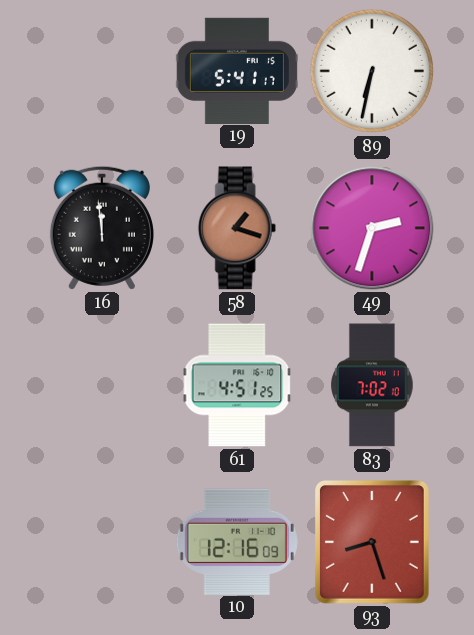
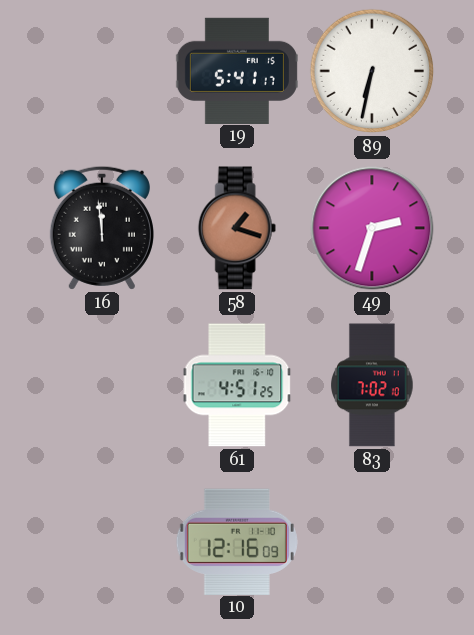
93: 8:27 -> none
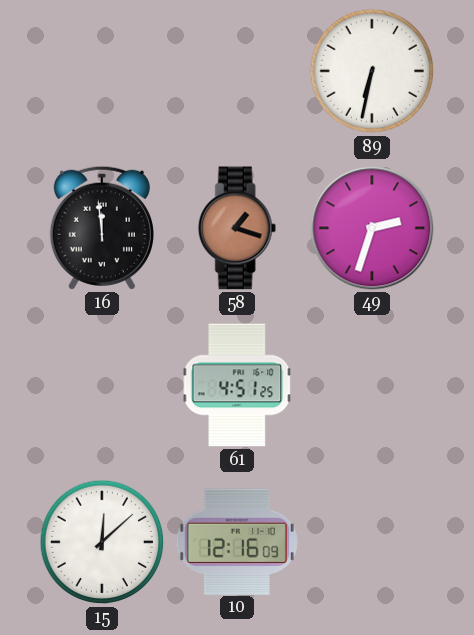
19: 5:41 -> none
83: 7:02 -> none
15: none -> 12:08
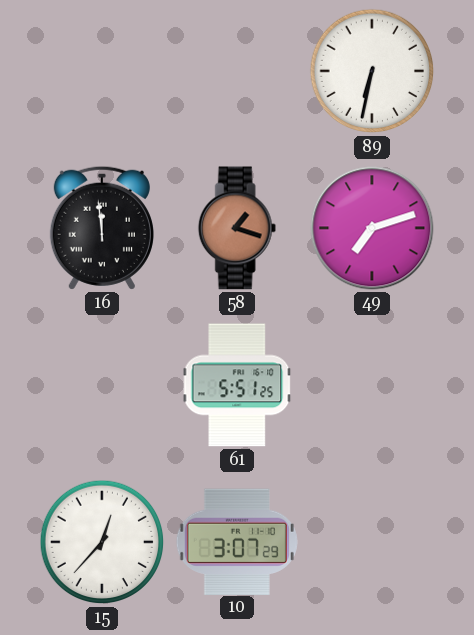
49: 2:33 -> 7:12
61: 4:51 -> 5:51
15: 12:08 -> 12:37
10: 12:16 -> 3:07
